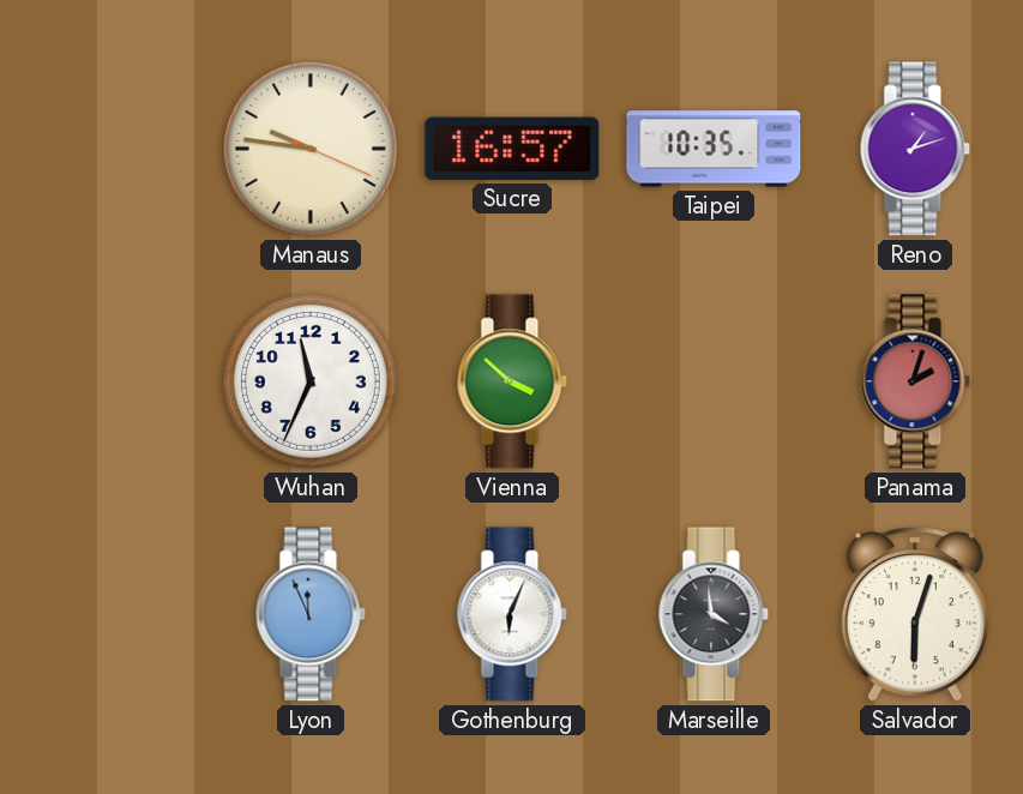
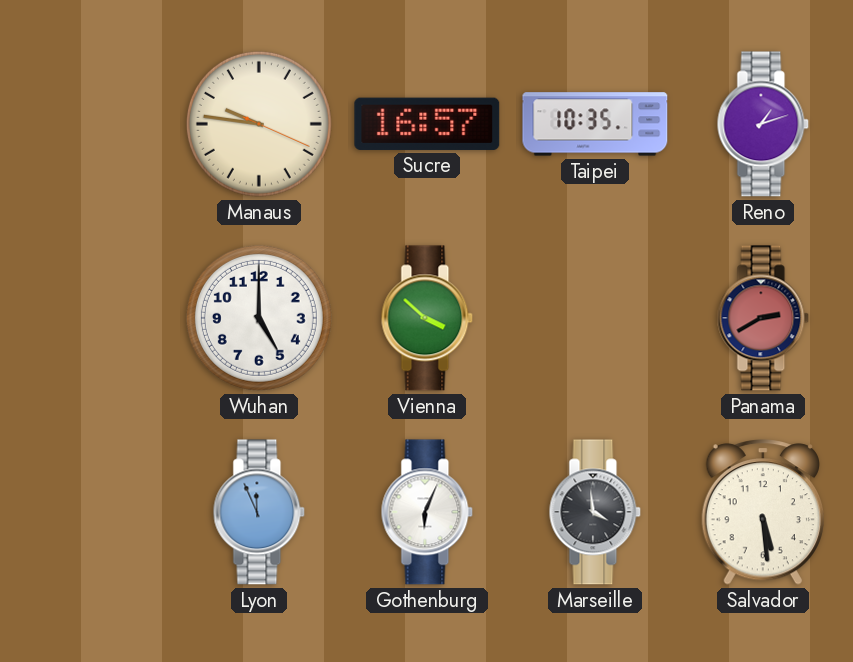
Wuhan: 11:34 -> 5:00
Panama: 2:03 -> 2:40
Salvador: 6:03 -> 5:29
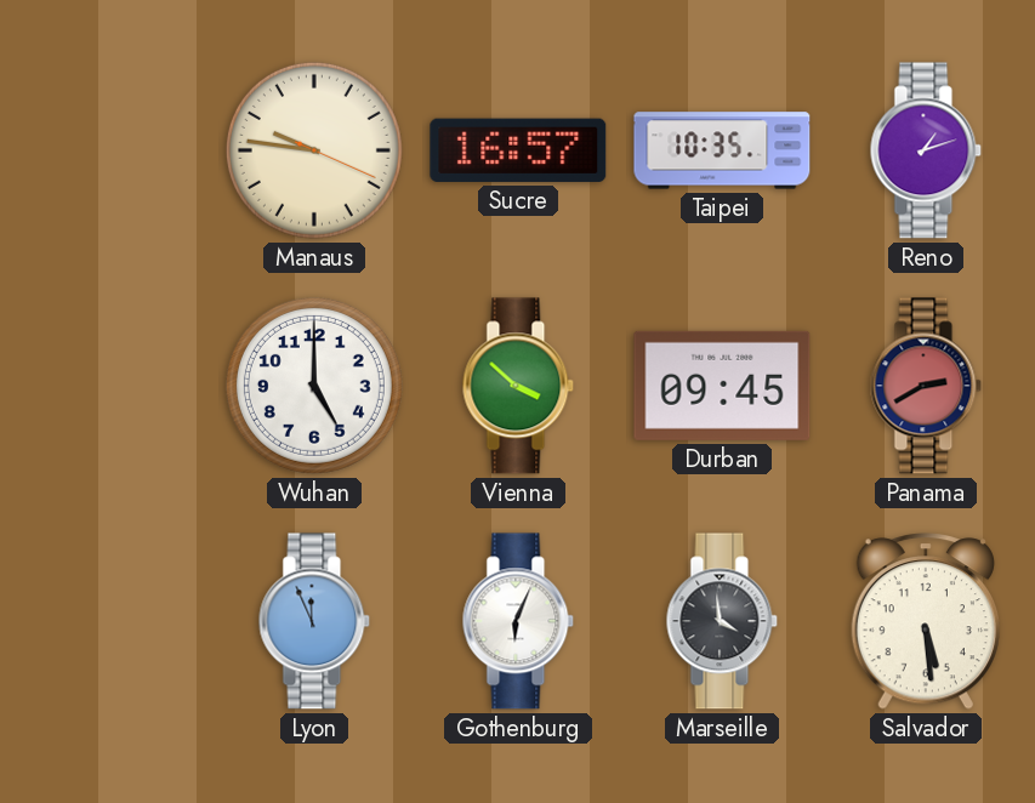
Durban: none -> 09:45
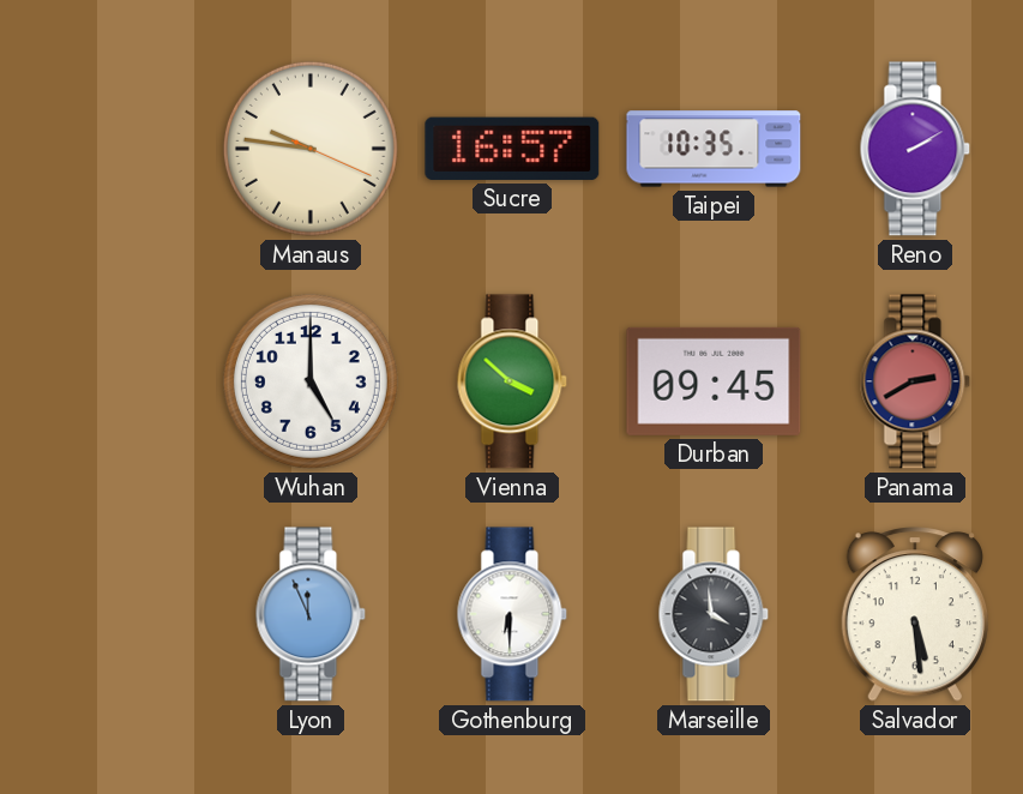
Reno: 1:12 -> 2:10
Gothenburg: 6:04 -> 6:30
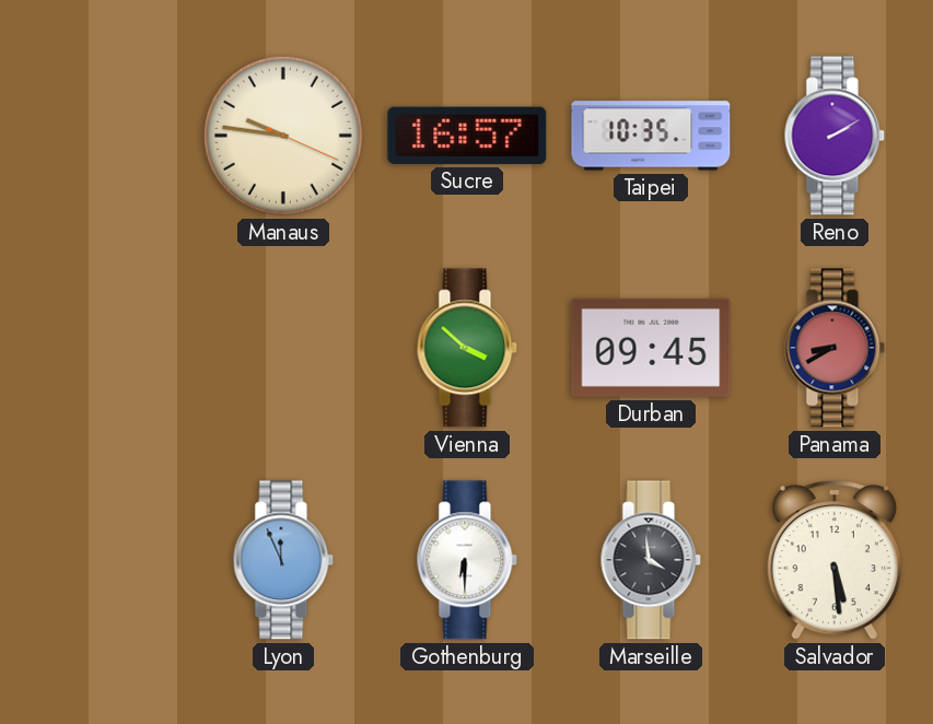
Wuhan: 5:00 -> none
Panama: 2:40 -> 8:40
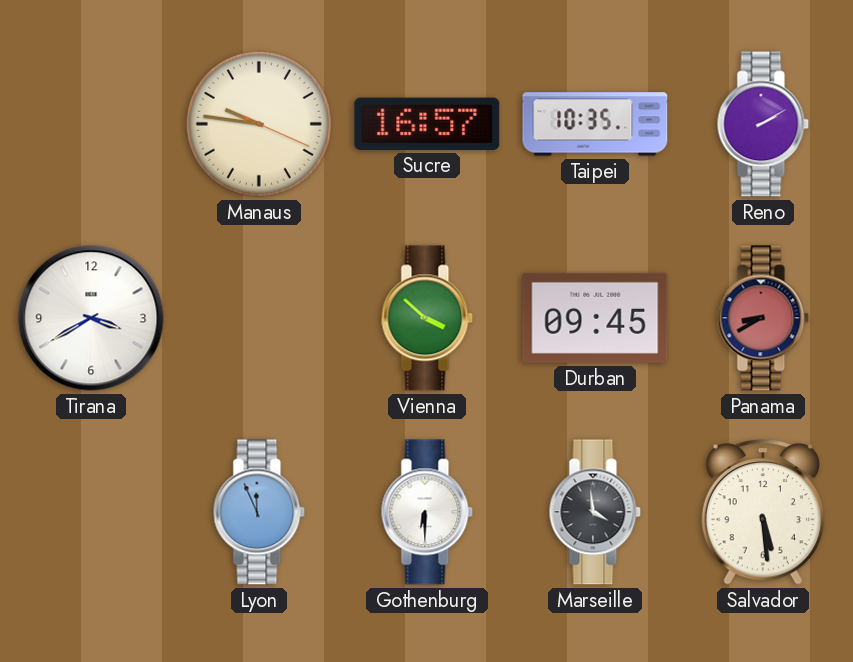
Tirana: none -> 3:40
